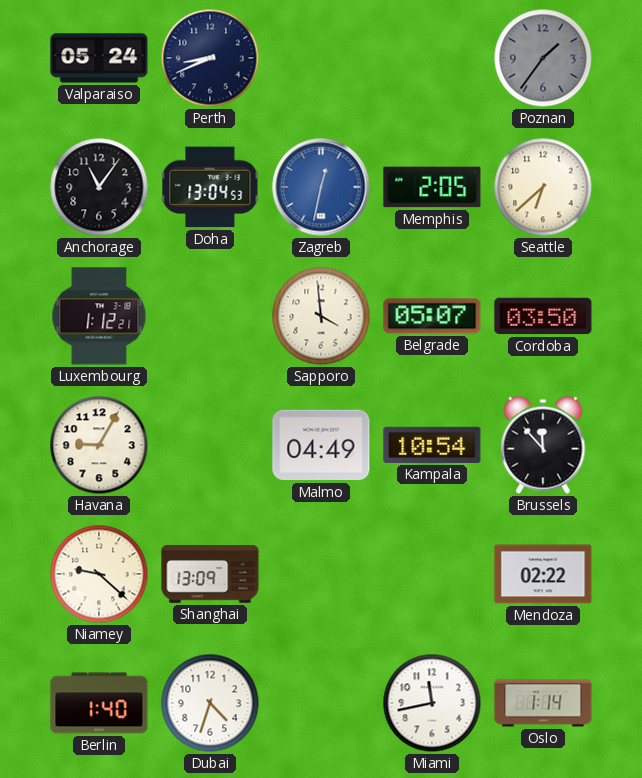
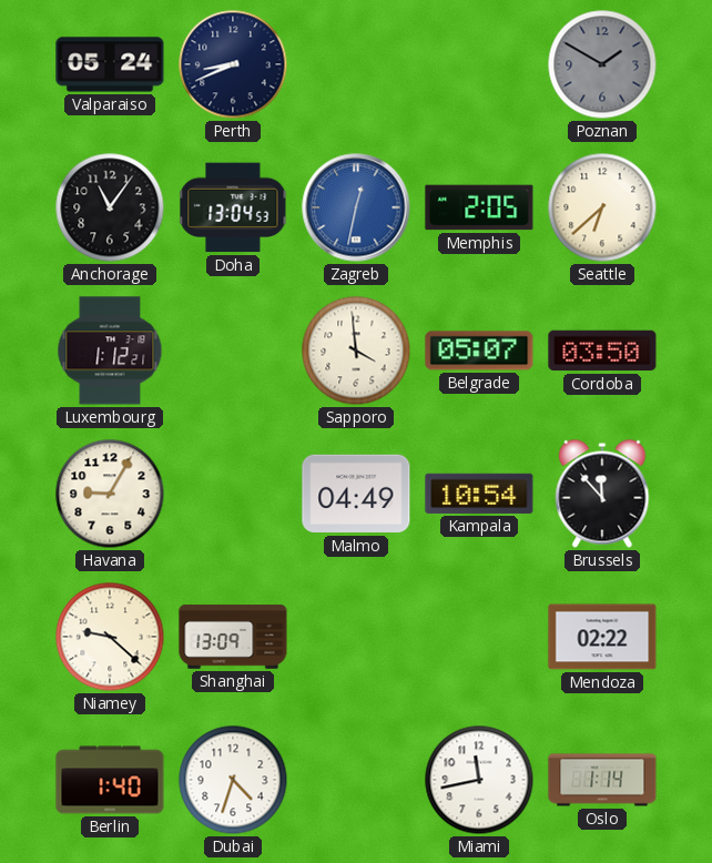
Poznan: 1:36 -> 1:50
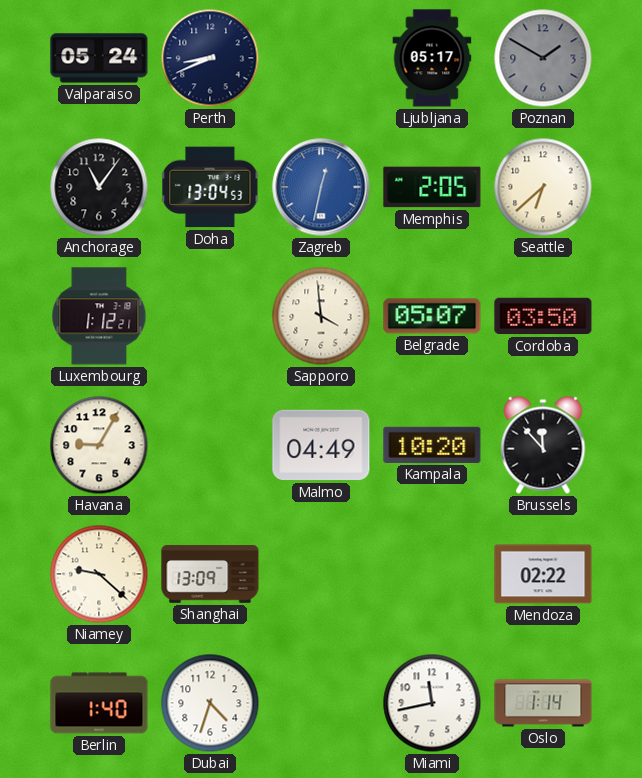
Ljubljana: none -> 05:17
Kampala: 10:54 -> 10:20
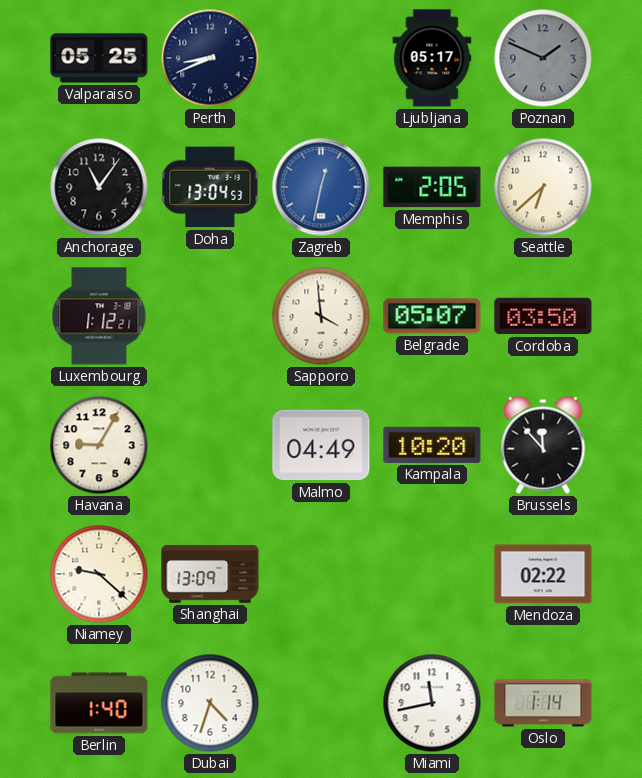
Valparaiso: 05:24 -> 05:25
Poznan: 1:50 -> 1:49
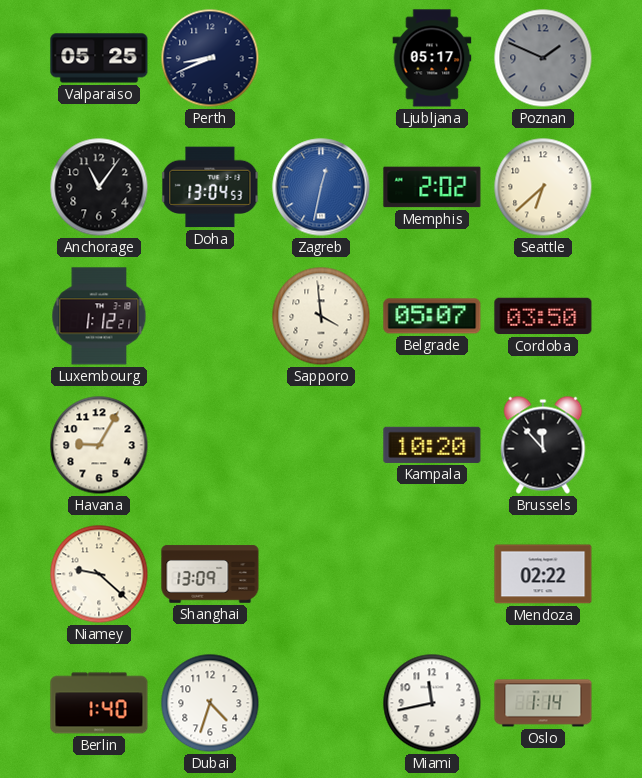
Memphis: 2:05 -> 2:02
Malmo: 04:49 -> none
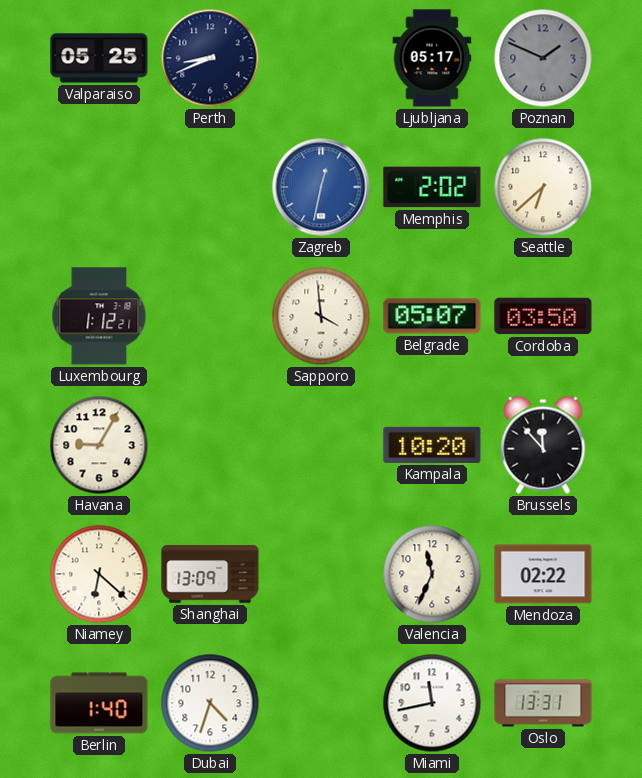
Anchorage: 11:06 -> none
Doha: 13:04 -> none
Niamey: 9:22 -> 6:22
Valencia: none -> 11:34
Oslo: 1:14 -> 13:31
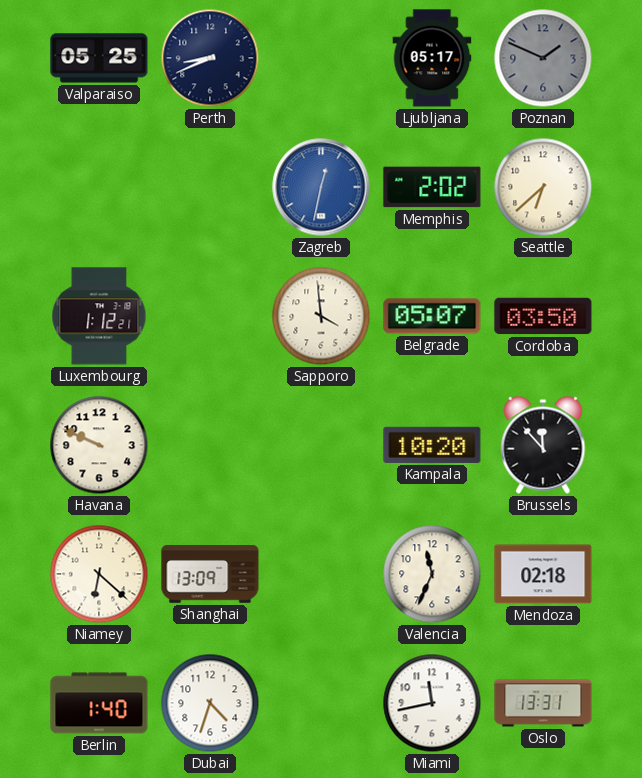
Havana: 9:05 -> 9:49
Mendoza: 02:22 -> 02:18
